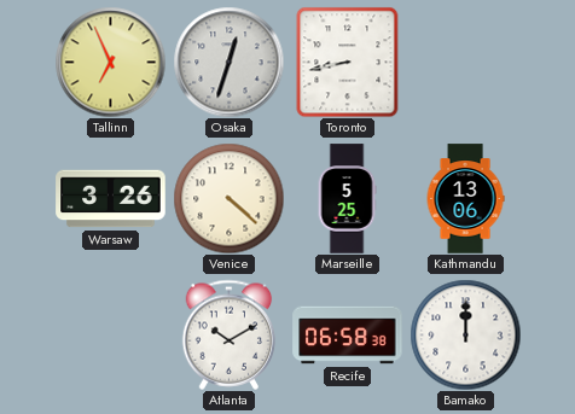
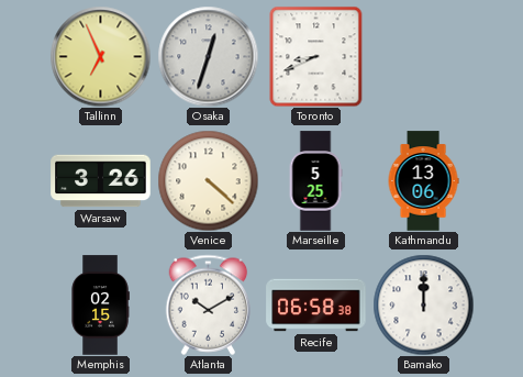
Toronto: 8:43 -> 8:41
Memphis: none -> 02:15
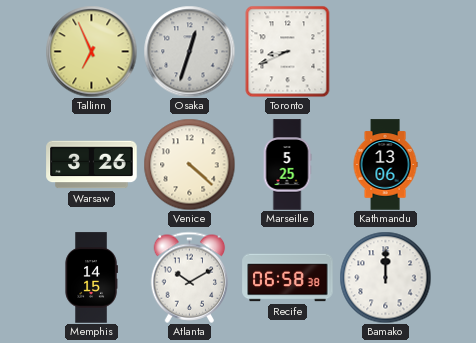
Memphis: 02:15 -> 14:15
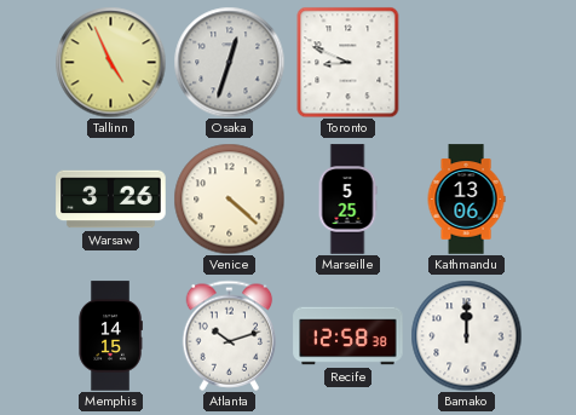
Tallinn: 6:56 -> 4:56
Toronto: 8:41 -> 8:49
Atlanta: 10:10 -> 10:12
Recife: 06:58 -> 12:58
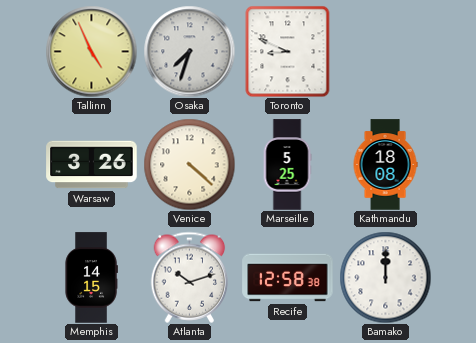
Osaka: 12:33 -> 7:33
Kathmandu: 13:06 -> 18:08
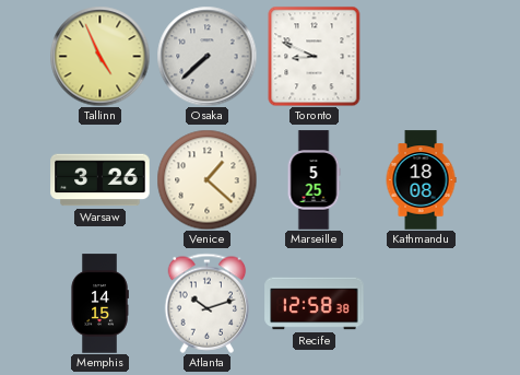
Osaka: 7:33 -> 7:38
Venice: 4:22 -> 1:22
Bamako: 12:00 -> none
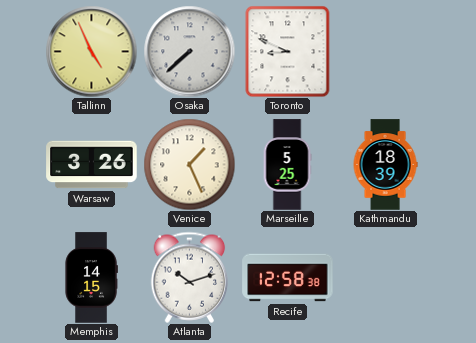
Venice: 1:22 -> 1:26
Kathmandu: 18:08 -> 18:39
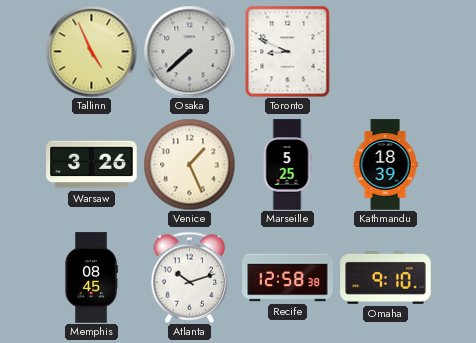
Memphis: 14:15 -> 08:45
Omaha: none -> 9:10
